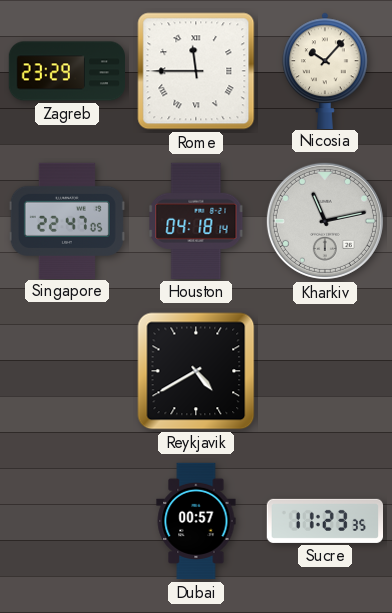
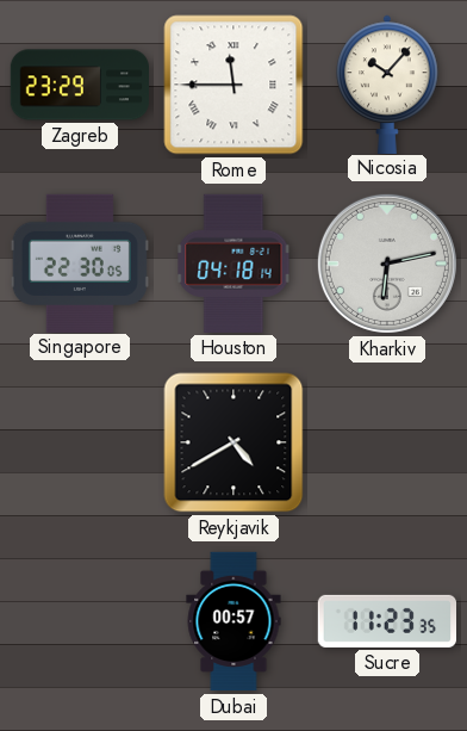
Singapore: 22:47 -> 22:30
Kharkiv: 11:13 -> 6:13
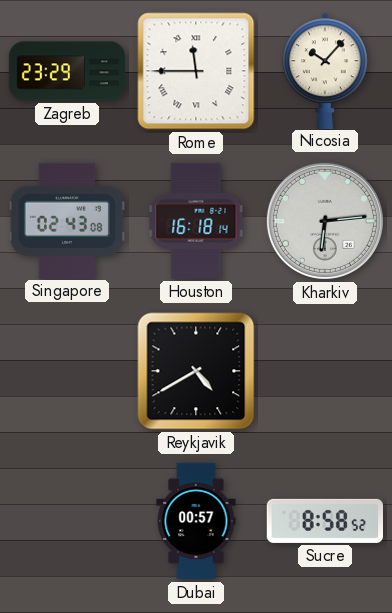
Singapore: 22:30 -> 02:43
Houston: 04:18 -> 16:18
Kharkiv: 6:13 -> 6:14
Sucre: 11:23 -> 8:58
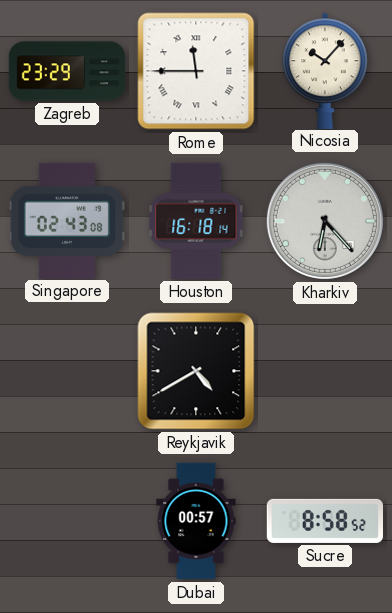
Kharkiv: 6:14 -> 6:23
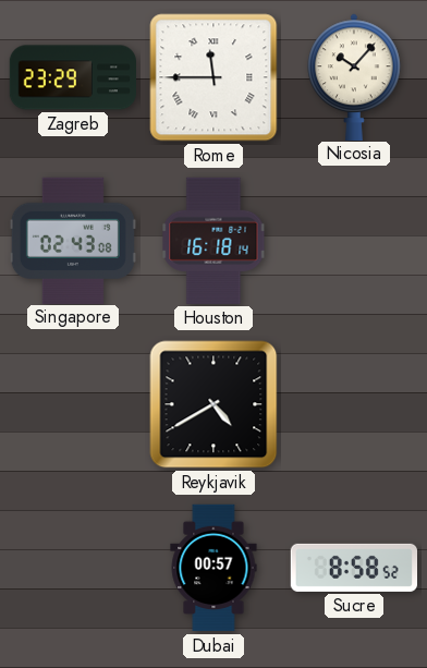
Kharkiv: 6:23 -> none
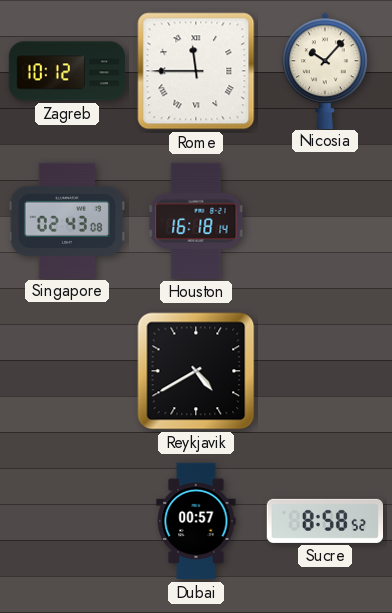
Zagreb: 23:29 -> 10:12
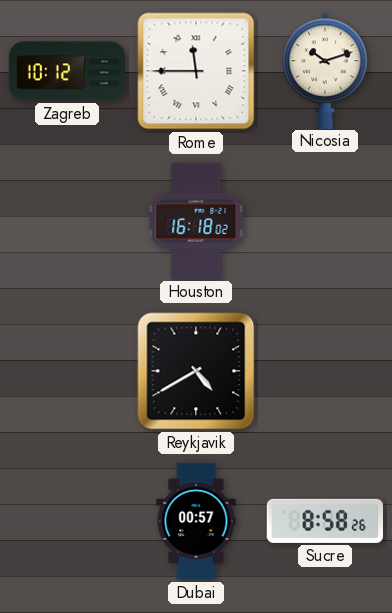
Nicosia: 10:07 -> 10:12
Singapore: 02:43 -> none
Houston: 16:18:14 -> 16:18:02
Sucre: 8:58:52 -> 8:58:26
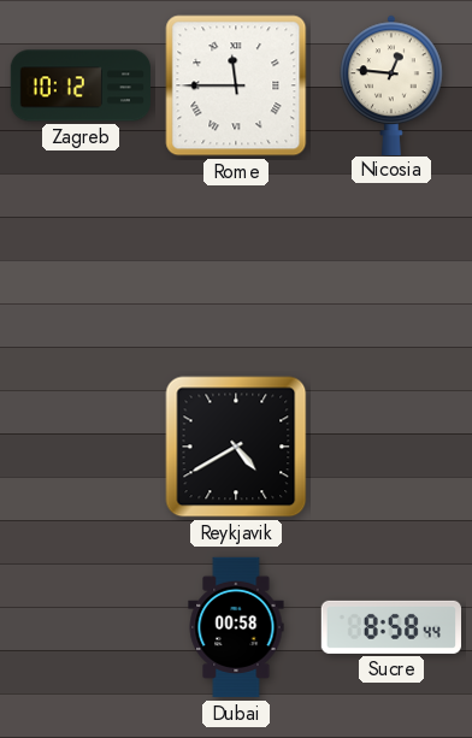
Nicosia: 10:12 -> 12:46
Houston: 16:18 -> none
Dubai: 00:57 -> 00:58
Sucre: 8:58:26 -> 8:58:44
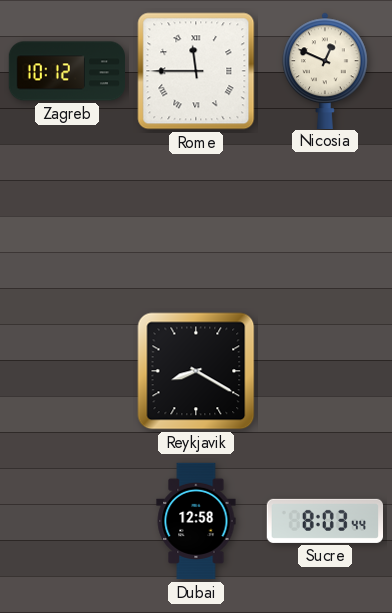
Nicosia: 12:46 -> 12:49
Reykjavik: 4:40 -> 8:20
Dubai: 00:58 -> 12:58
Sucre: 8:58 -> 8:03
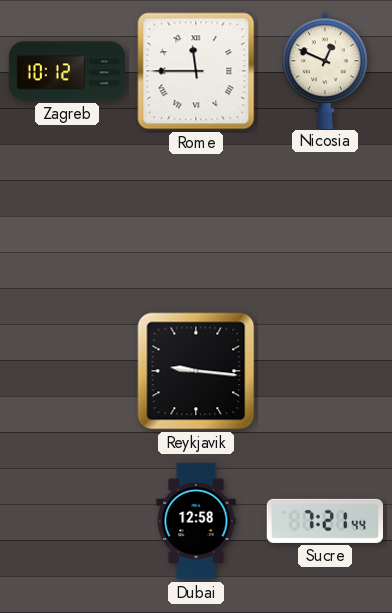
Reykjavik: 8:20 -> 9:16
Sucre: 8:03 -> 7:21
